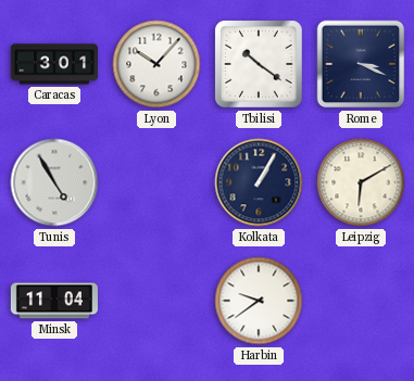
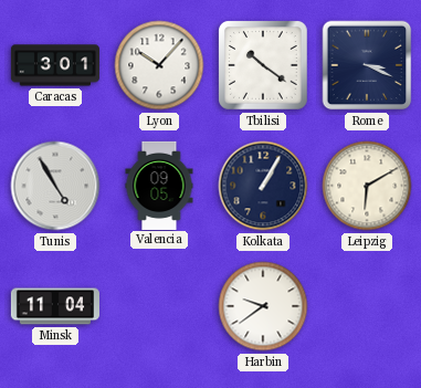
Valencia: none -> 09:05
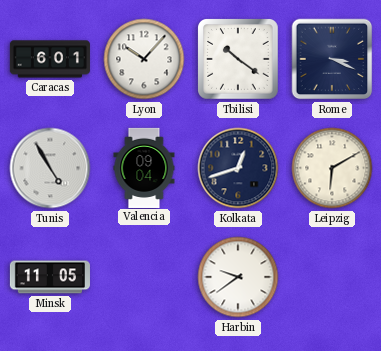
Caracas: 3:01 -> 6:01
Valencia: 09:05 -> 09:04
Kolkata: 1:05 -> 12:42
Minsk: 11:04 -> 11:05
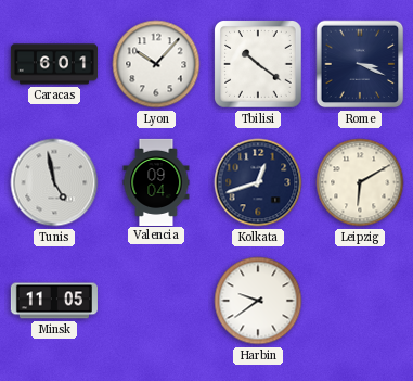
Tunis: 4:55 -> 4:58
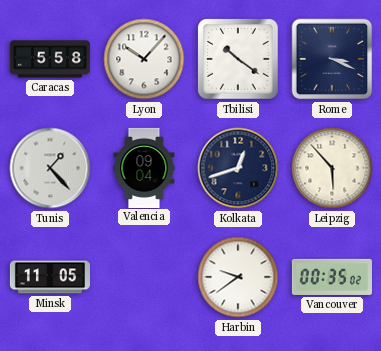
Caracas: 6:01 -> 5:58
Tunis: 4:58 -> 1:23
Leipzig: 6:10 -> 5:53
Vancouver: none -> 00:35
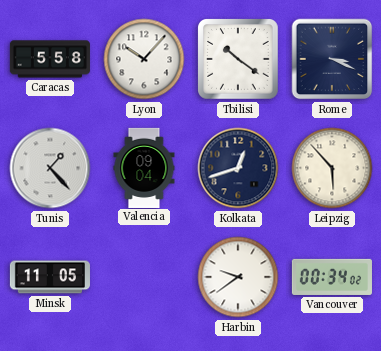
Vancouver: 00:35 -> 00:34
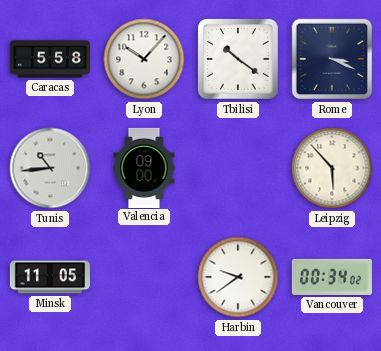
Tunis: 1:23 -> 10:44
Valencia: 09:04 -> 09:00
Kolkata: 12:42 -> none
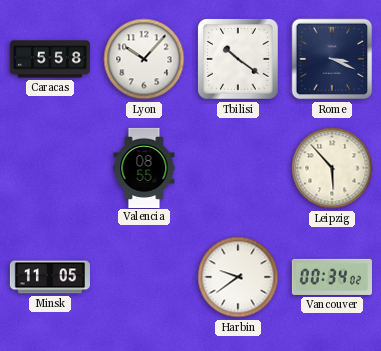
Tunis: 10:44 -> none
Valencia: 09:00 -> 08:55
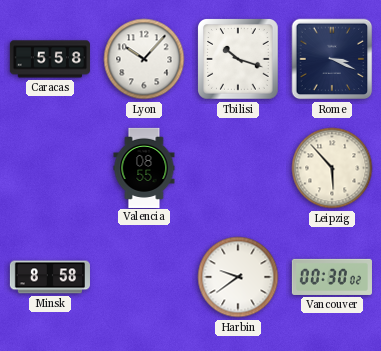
Tbilisi: 10:21 -> 10:18
Minsk: 11:05 -> 8:58
Vancouver: 00:34 -> 00:30
